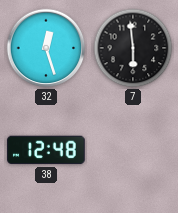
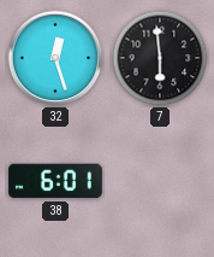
38: 12:48 -> 6:01
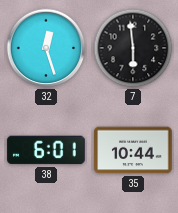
35: none -> 10:44
